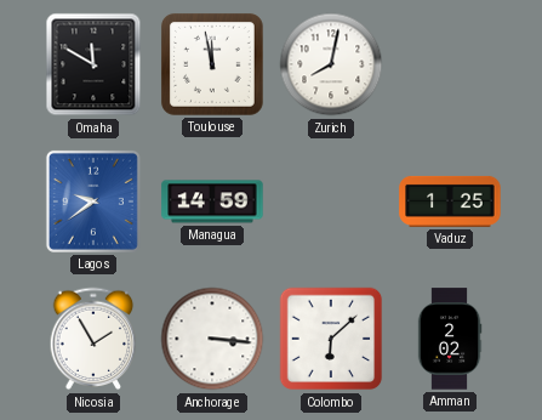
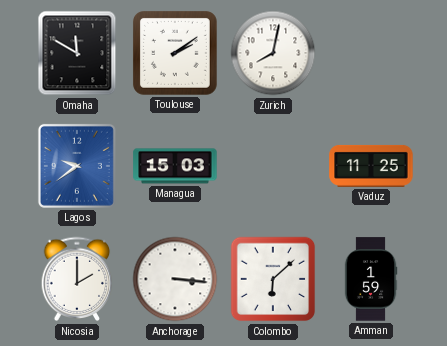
Toulouse: 11:58 -> 2:09
Managua: 14:59 -> 15:03
Vaduz: 1:25 -> 11:25
Nicosia: 1:55 -> 2:00
Amman: 2:02 -> 1:59
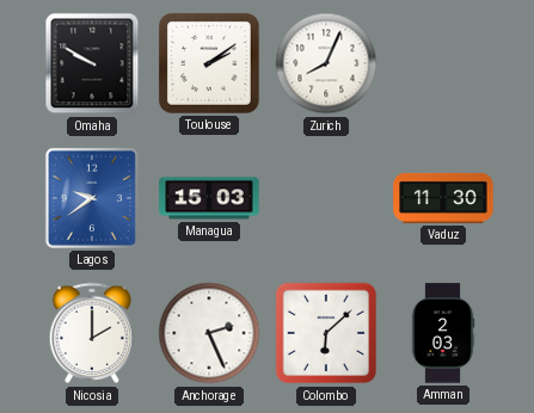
Omaha: 11:50 -> 9:50
Zurich: 8:02 -> 8:04
Vaduz: 11:25 -> 11:30
Anchorage: 3:16 -> 2:26
Amman: 1:59 -> 2:03
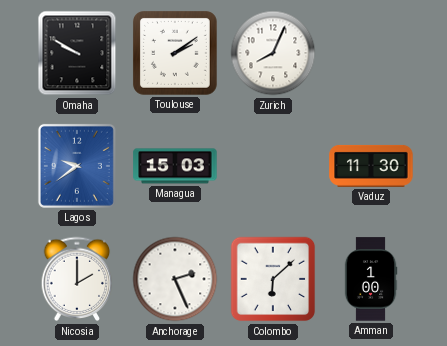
Amman: 2:03 -> 1:00
